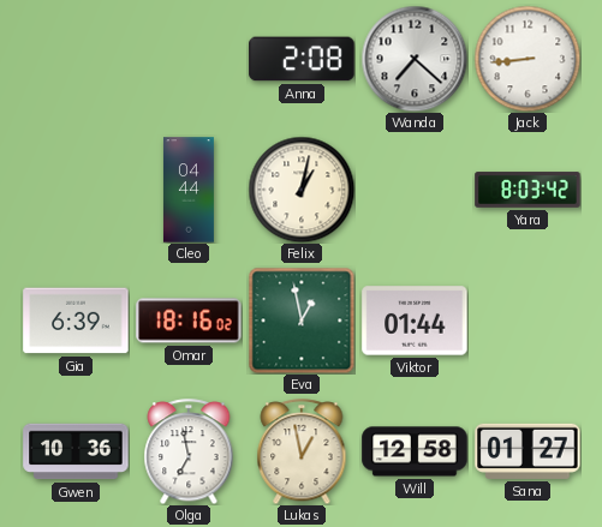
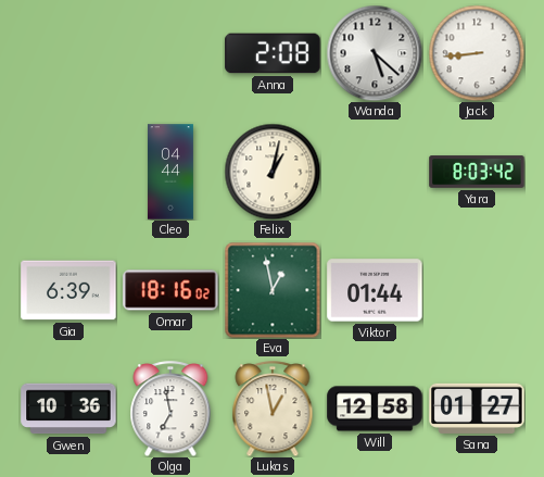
Wanda: 7:22 -> 5:22
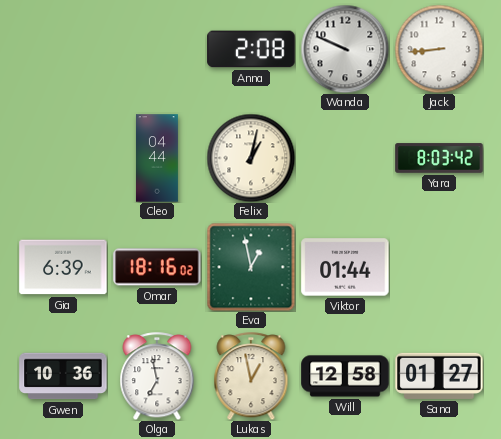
Wanda: 5:22 -> 9:49
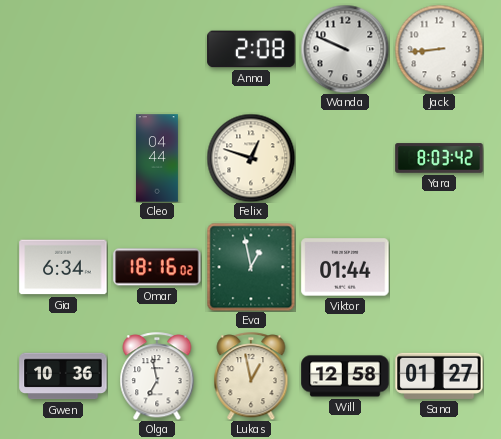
Felix: 1:02 -> 12:48
Gia: 6:39 -> 6:34
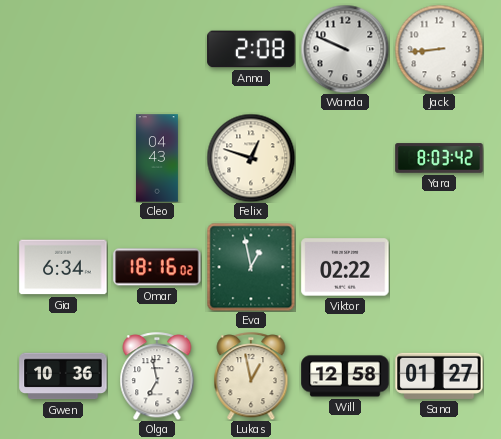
Cleo: 04:44 -> 04:43
Viktor: 01:44 -> 02:22
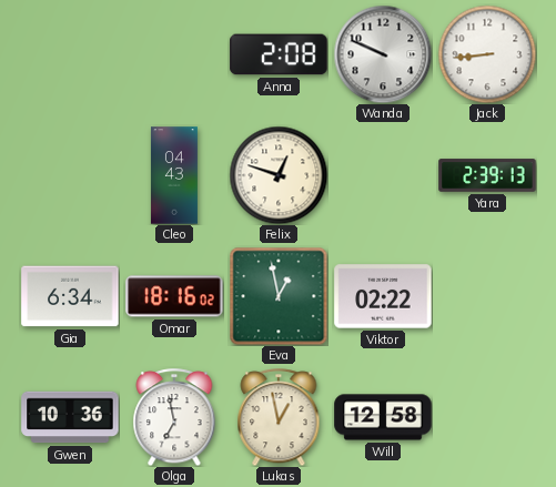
Yara: 8:03 -> 2:39
Sana: 01:27 -> none
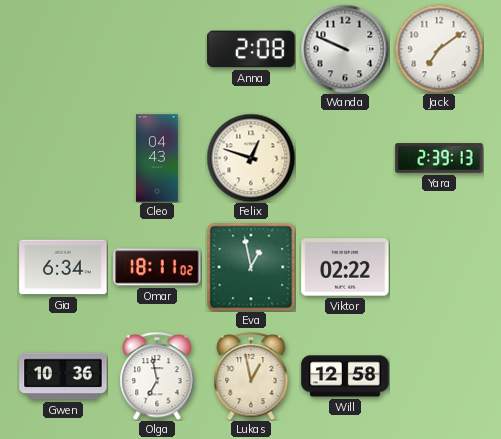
Jack: 8:44 -> 7:09
Omar: 18:16 -> 18:11
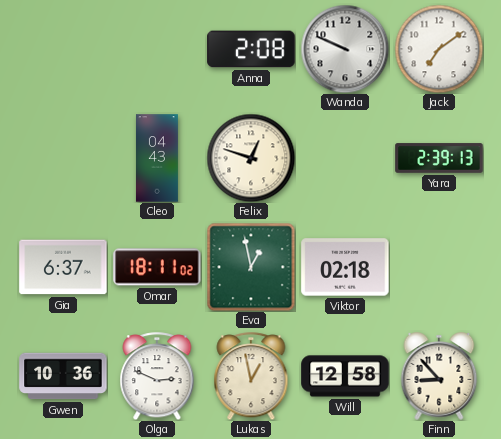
Gia: 6:34 -> 6:37
Viktor: 02:22 -> 02:18
Olga: 6:58 -> 2:49
Finn: none -> 8:53
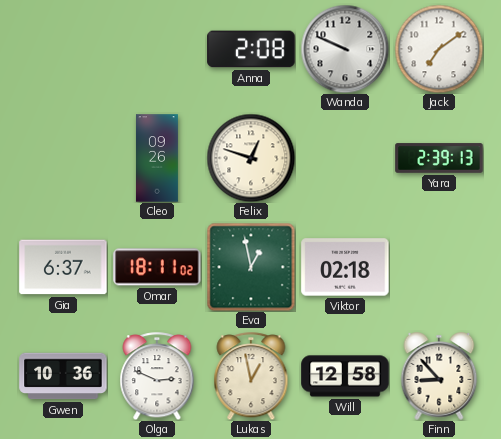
Cleo: 04:43 -> 09:26
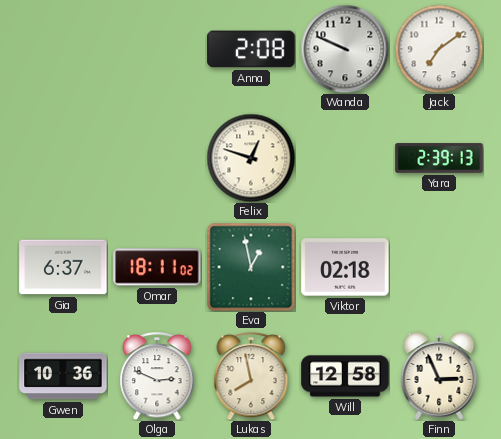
Cleo: 09:26 -> none
Lukas: 12:58 -> 7:58
Finn: 8:53 -> 2:56
